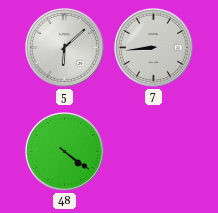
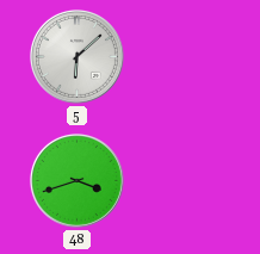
7: 8:44 -> none
48: 4:21 -> 3:42
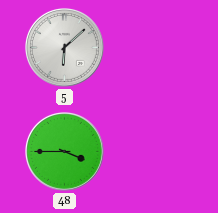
48: 3:42 -> 3:45
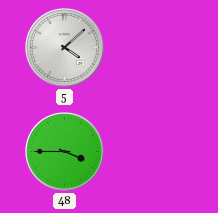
5: 6:08 -> 4:08
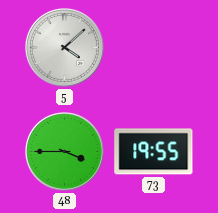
73: none -> 19:55
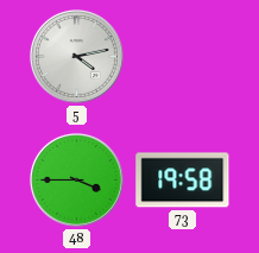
5: 4:08 -> 4:13
73: 19:55 -> 19:58
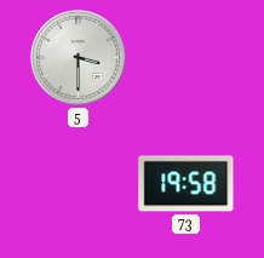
5: 4:13 -> 3:30
48: 3:45 -> none
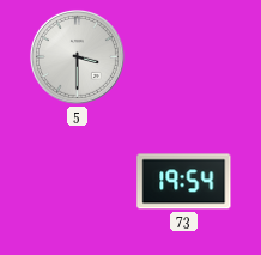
73: 19:58 -> 19:54
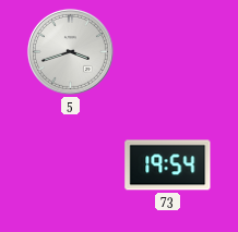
5: 3:30 -> 3:42
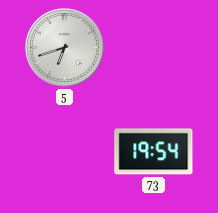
5: 3:42 -> 6:42
